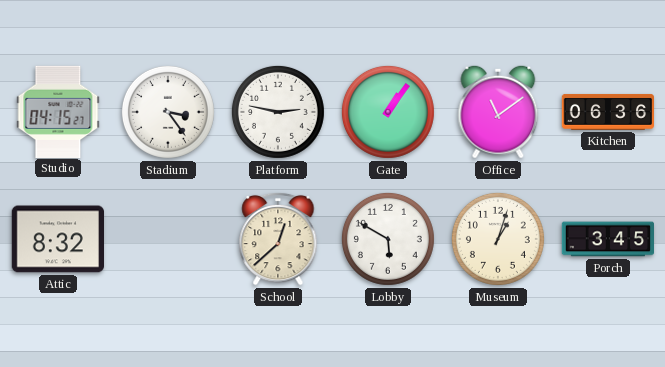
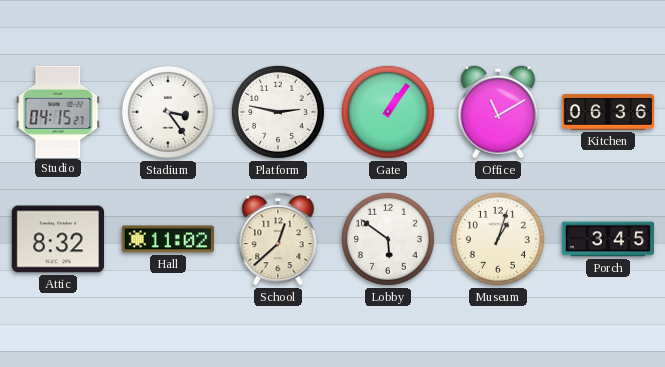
Office: 11:09 -> 11:10
Hall: none -> 11:02
Lobby: 5:50 -> 5:51
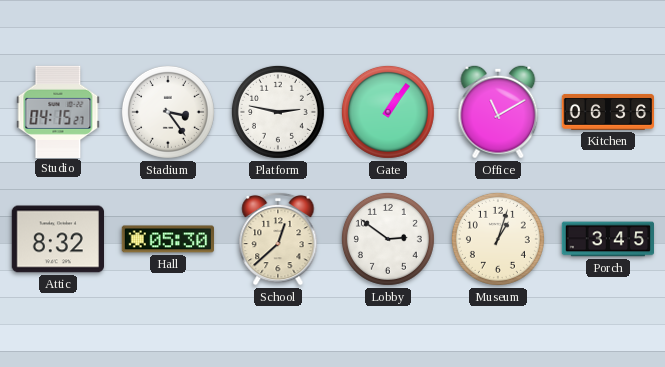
Hall: 11:02 -> 05:30
Lobby: 5:51 -> 2:51
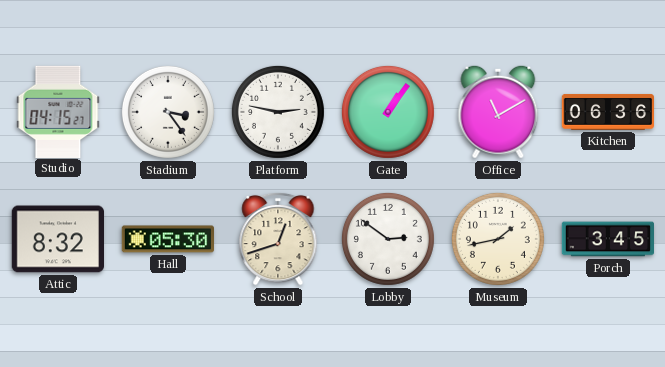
School: 12:38 -> 12:42
Museum: 1:03 -> 1:43
